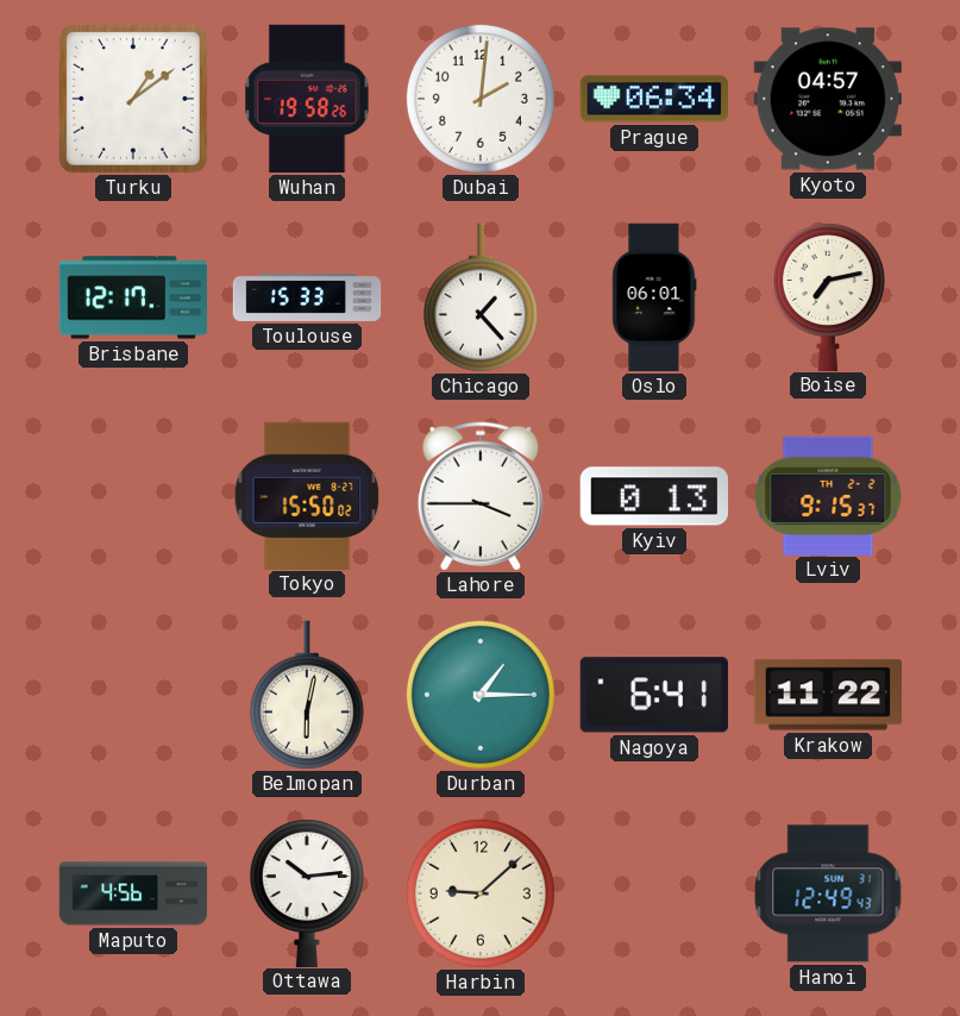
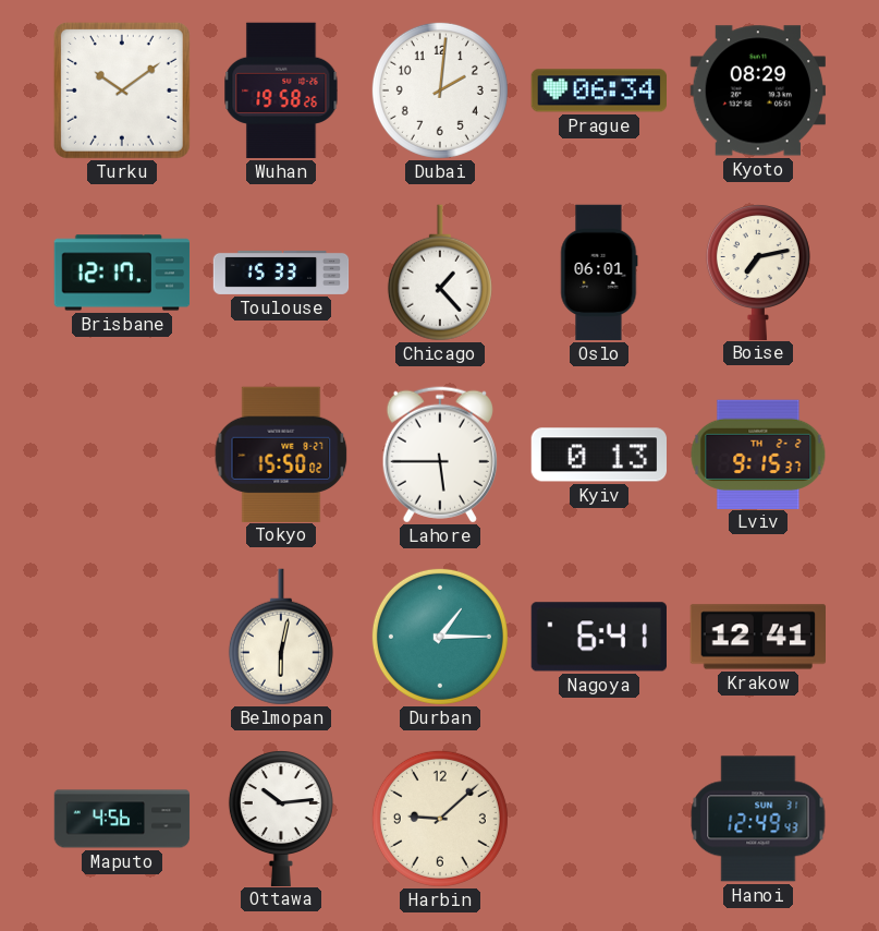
Turku: 1:09 -> 10:09
Kyoto: 04:57 -> 08:29
Lahore: 3:45 -> 5:45
Krakow: 11:22 -> 12:41
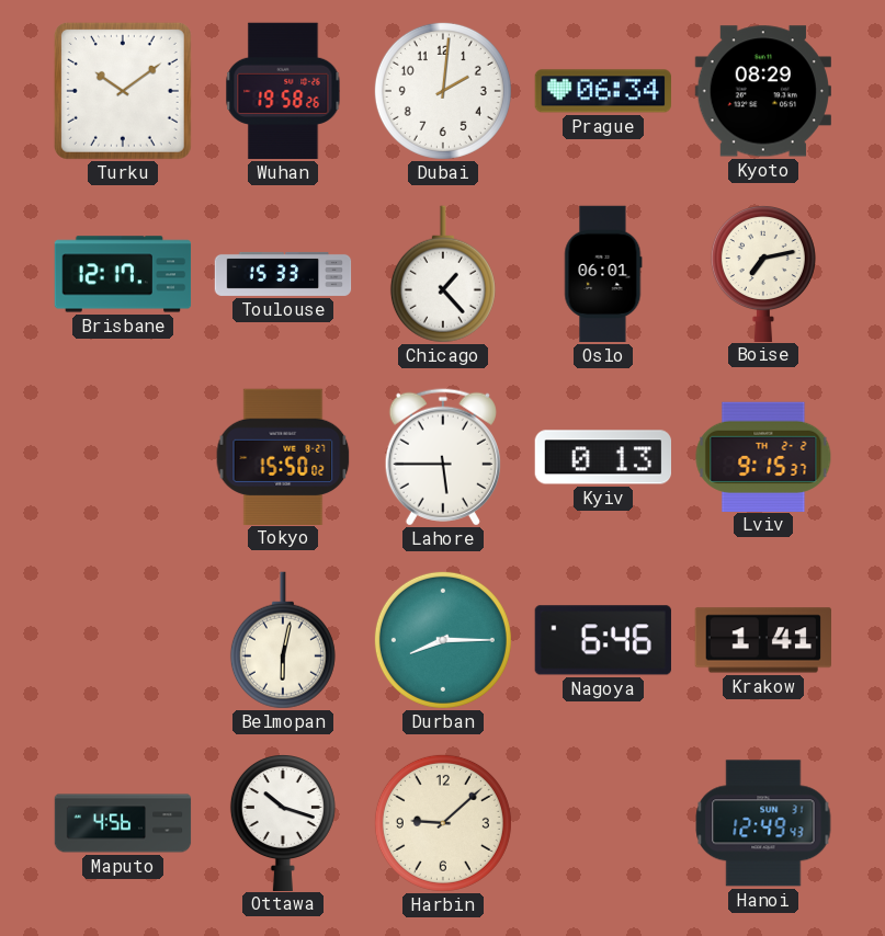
Durban: 1:15 -> 8:15
Nagoya: 6:41 -> 6:46
Krakow: 12:41 -> 1:41
Ottawa: 10:14 -> 10:18
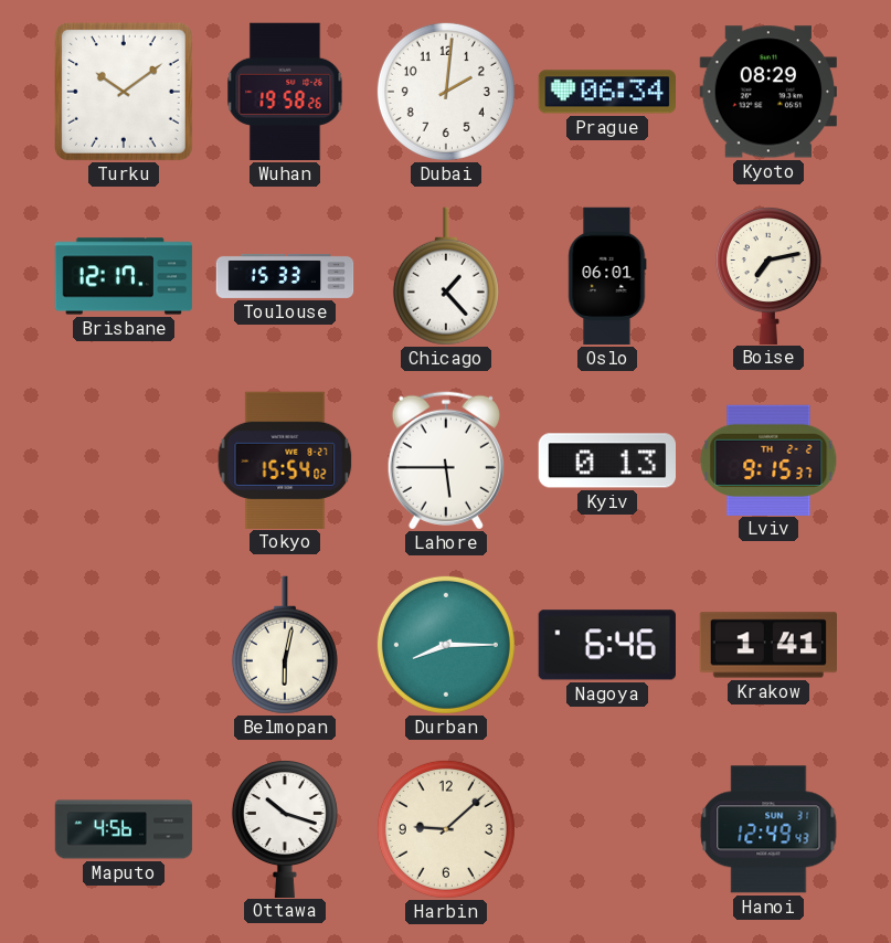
Tokyo: 15:50 -> 15:54
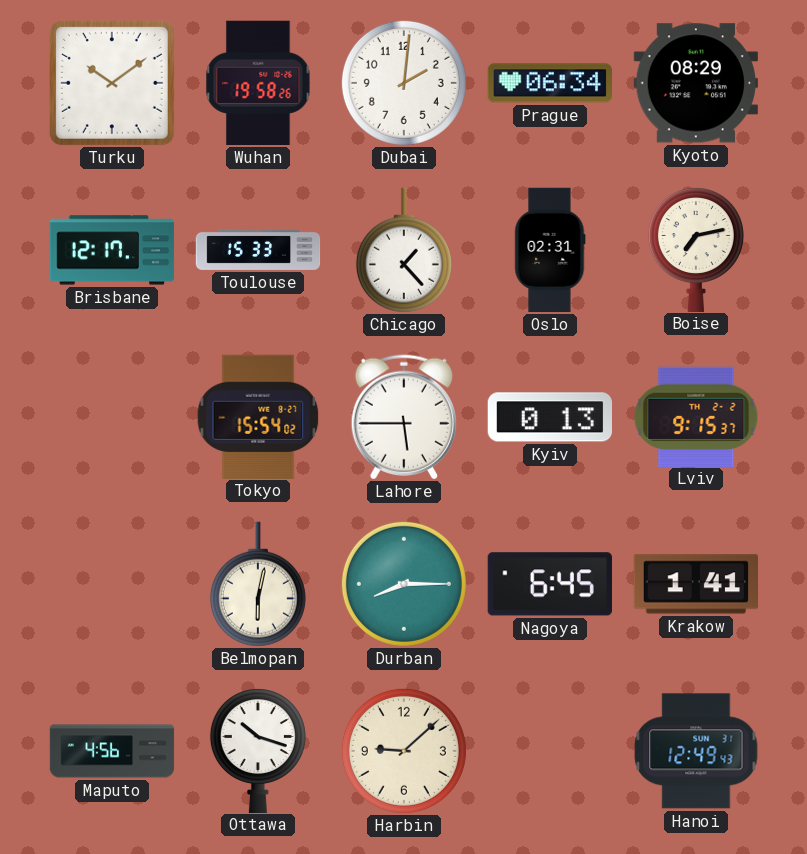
Oslo: 06:01 -> 02:31
Nagoya: 6:46 -> 6:45
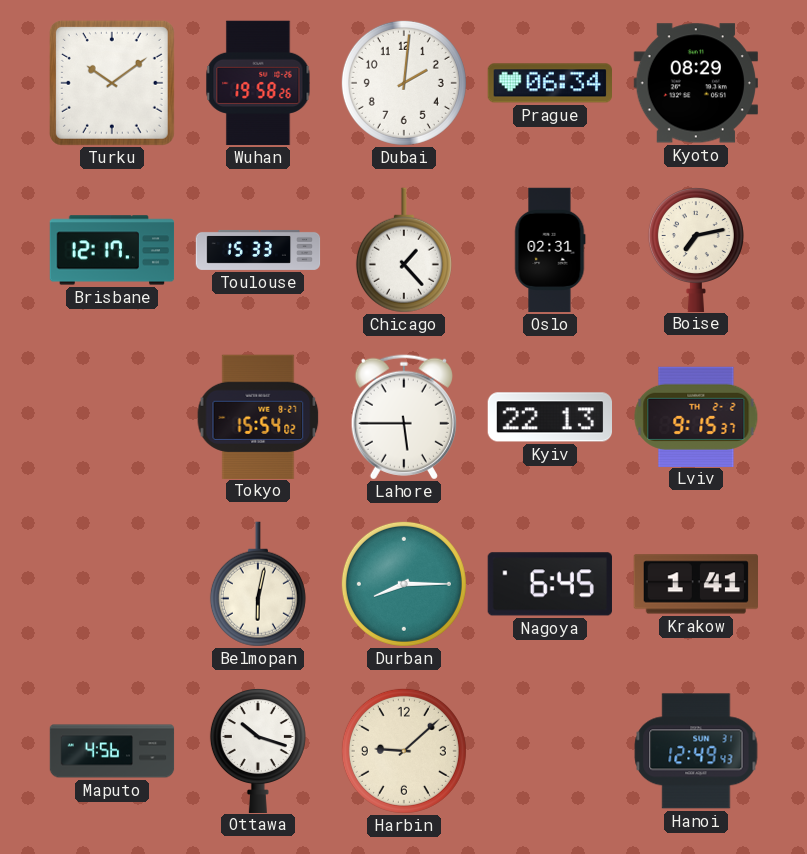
Kyiv: 0:13 -> 22:13
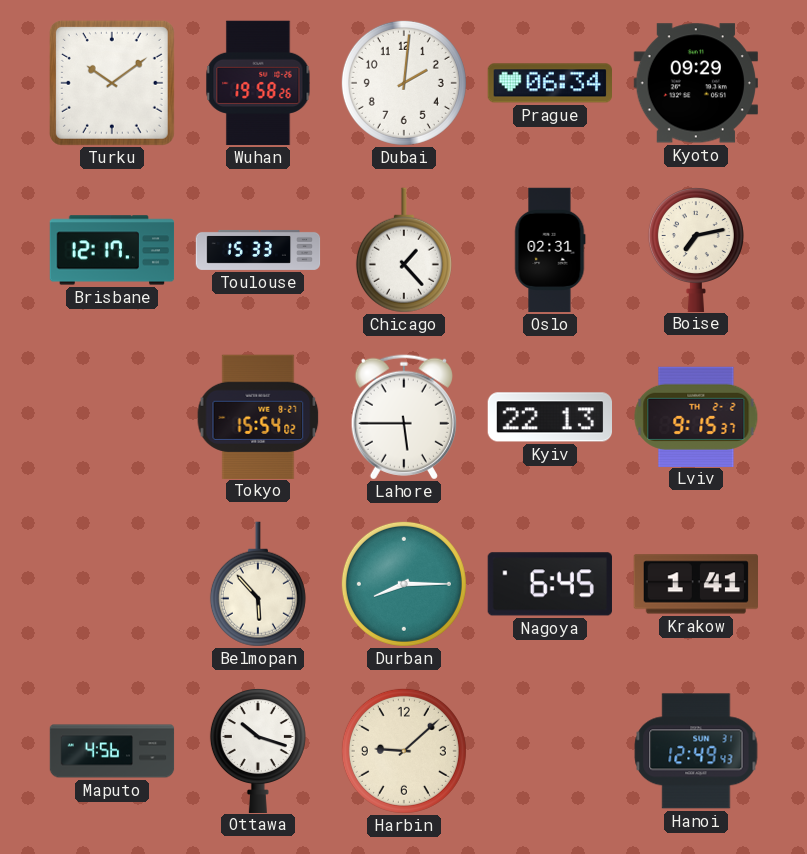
Kyoto: 08:29 -> 09:29
Belmopan: 6:02 -> 5:53
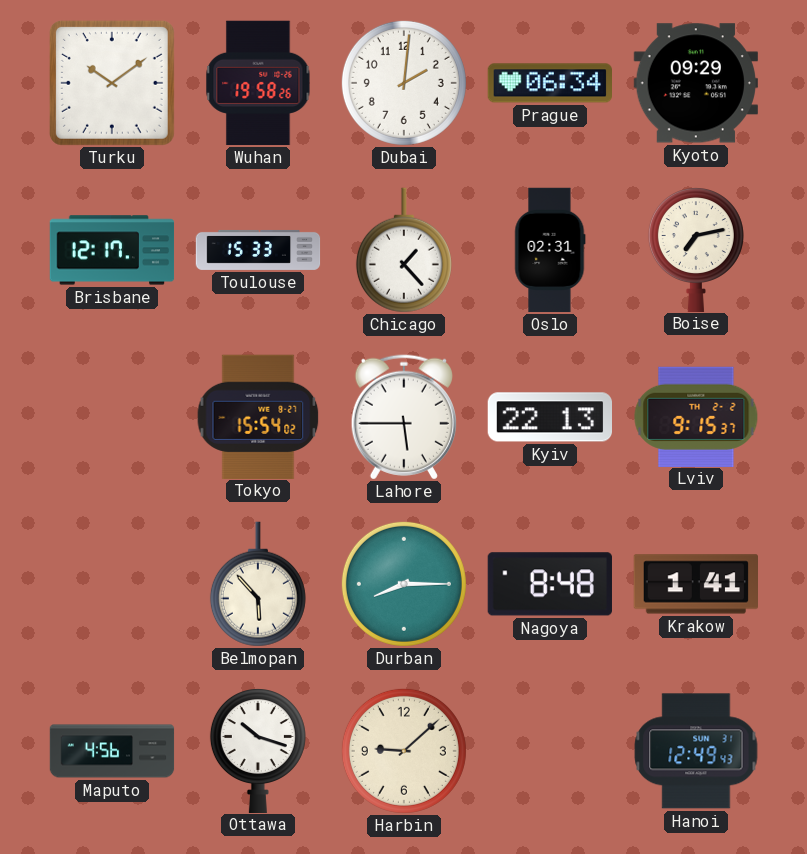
Nagoya: 6:45 -> 8:48
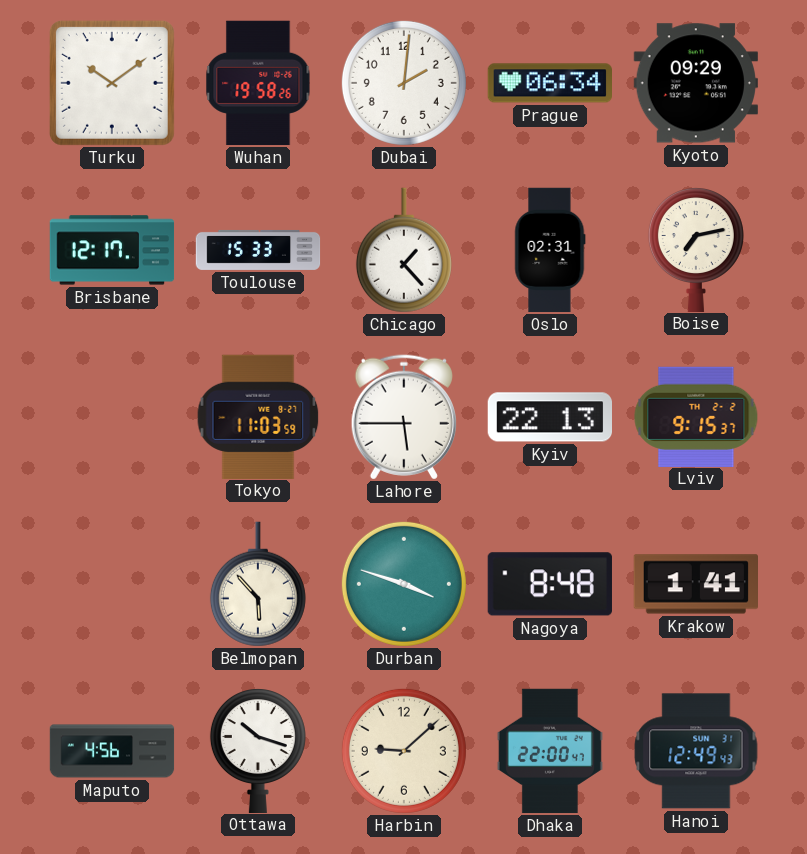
Tokyo: 15:54 -> 11:03
Durban: 8:15 -> 3:48
Dhaka: none -> 22:00
